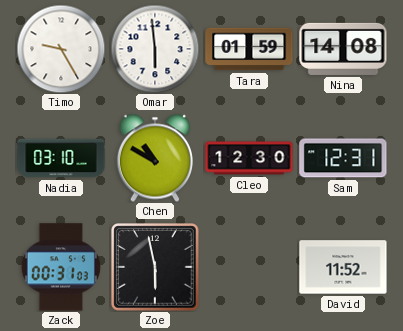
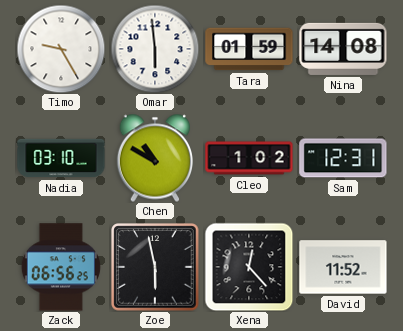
Cleo: 12:30 -> 1:02
Zack: 00:31 -> 06:56
Xena: none -> 12:23
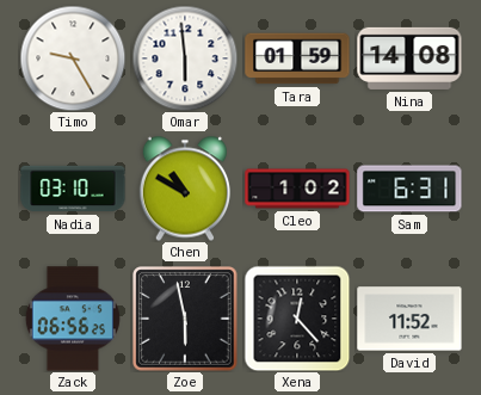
Sam: 12:31 -> 6:31
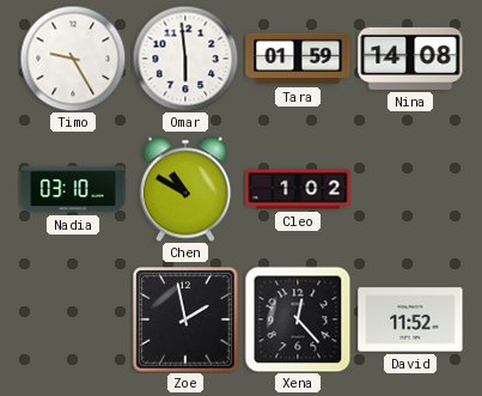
Sam: 6:31 -> none
Zack: 06:56 -> none
Zoe: 5:58 -> 1:58
